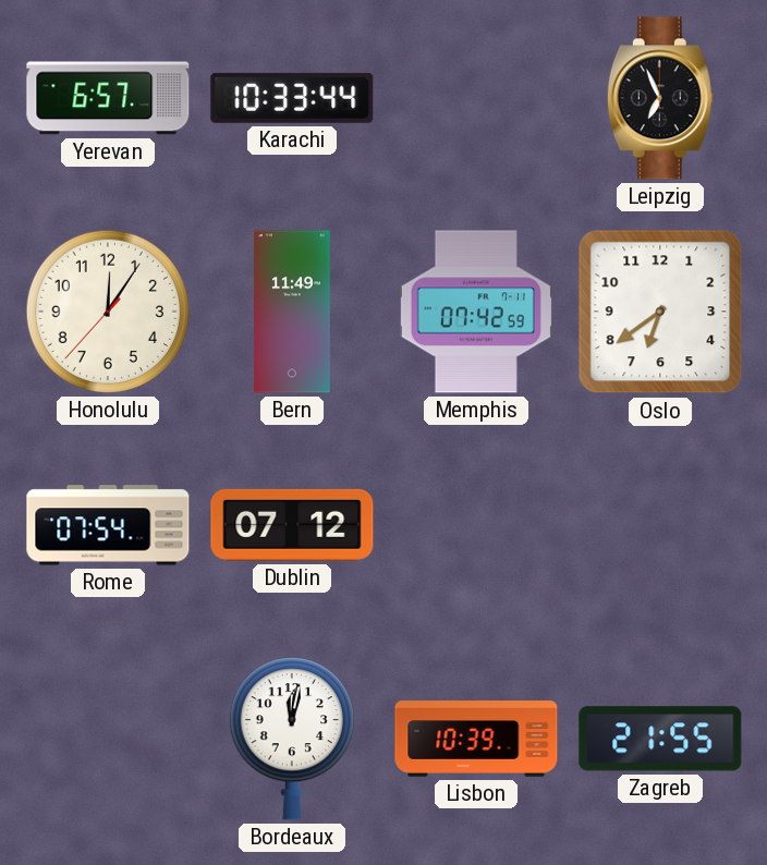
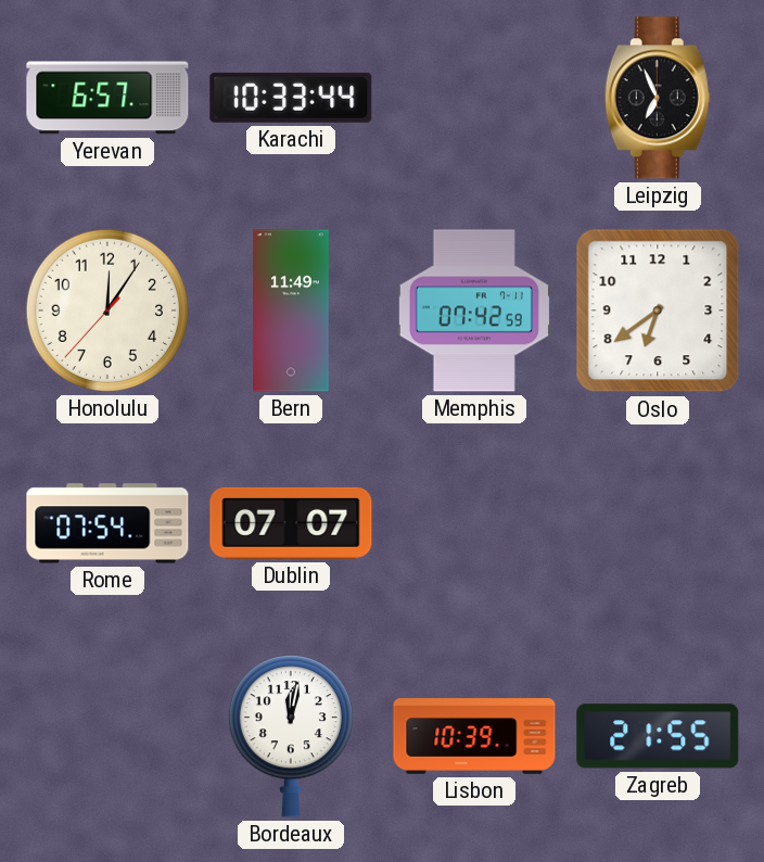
Dublin: 07:12 -> 07:07
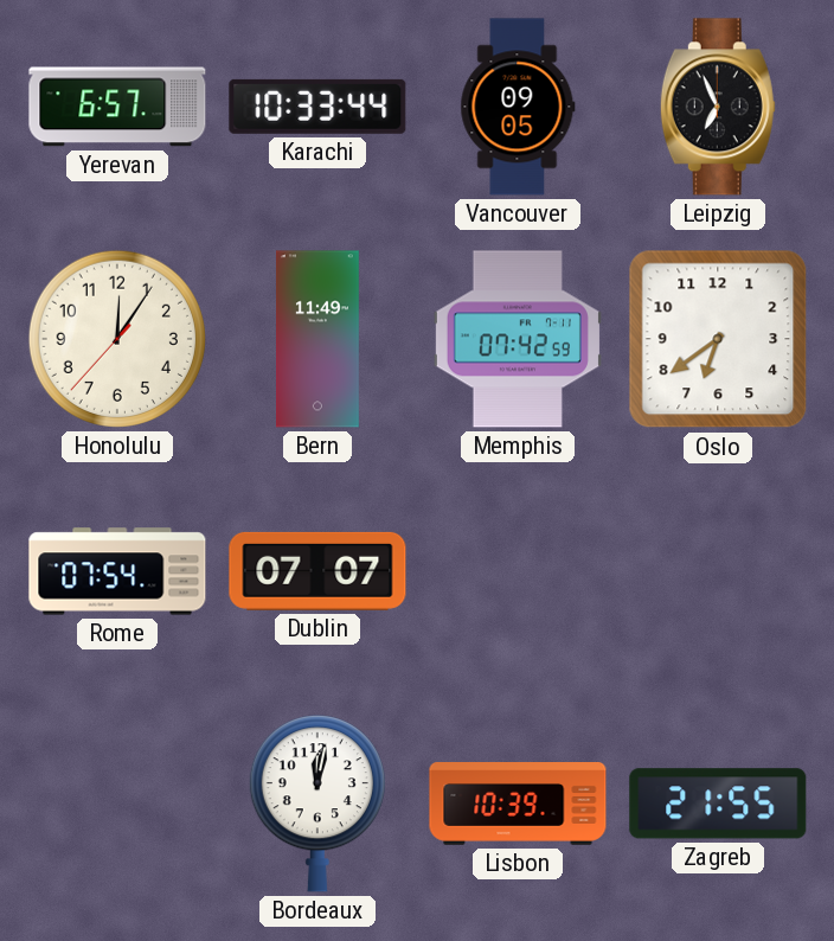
Vancouver: none -> 09:05
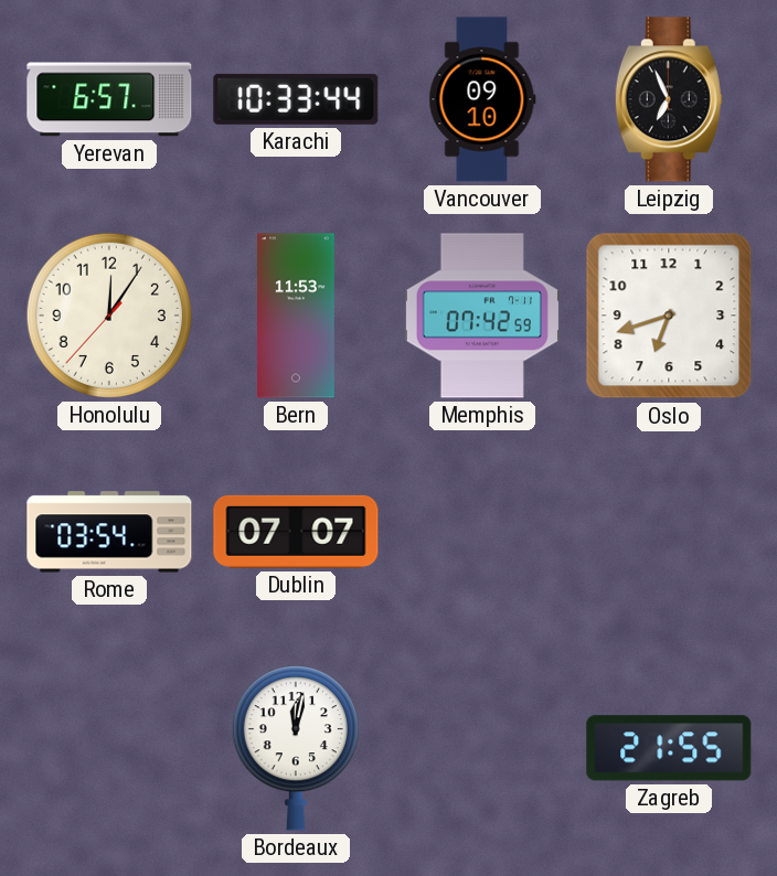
Vancouver: 09:05 -> 09:10
Bern: 11:49 -> 11:53
Oslo: 6:39 -> 6:42
Rome: 07:54 -> 03:54
Lisbon: 10:39 -> none
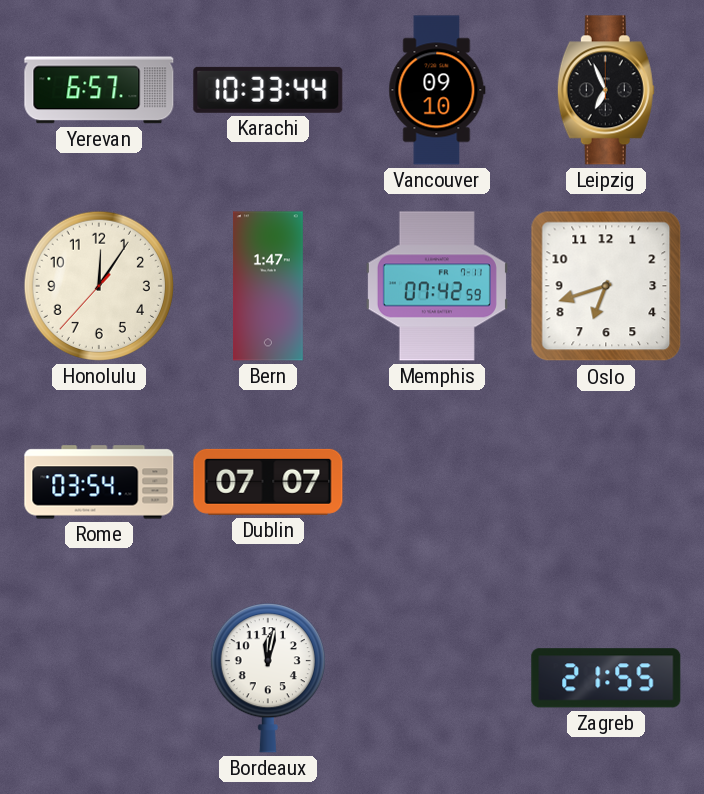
Bern: 11:53 -> 1:47
